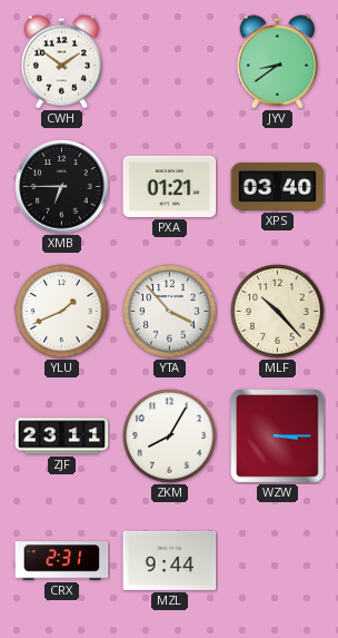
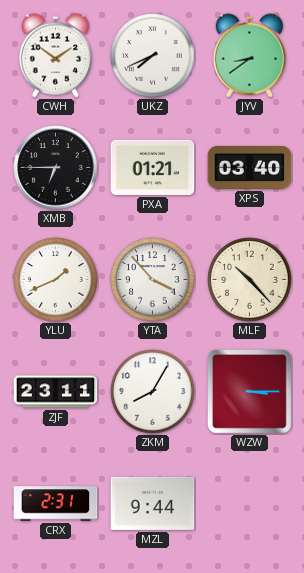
UKZ: none -> 7:41
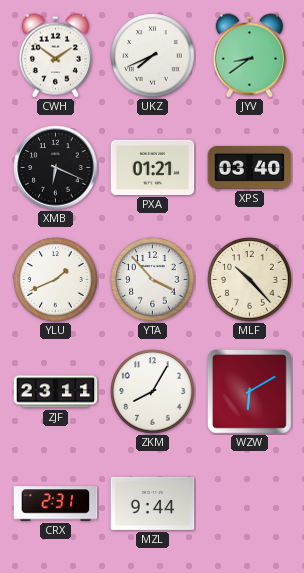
XMB: 6:45 -> 6:19
WZW: 3:15 -> 6:10
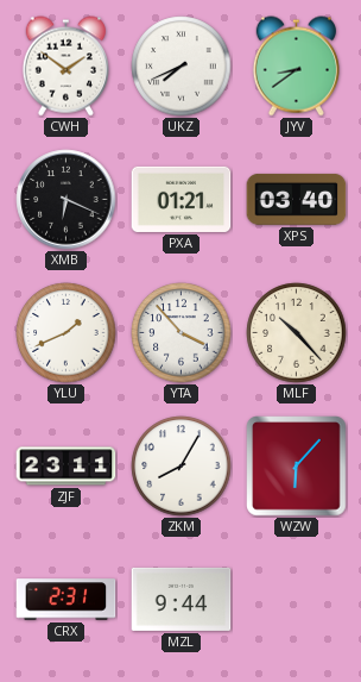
WZW: 6:10 -> 6:07
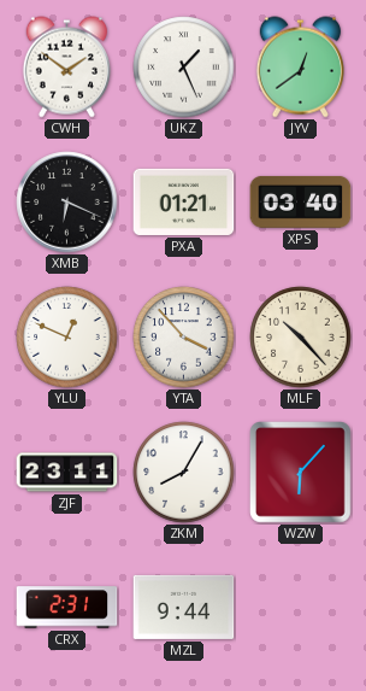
UKZ: 7:41 -> 1:26
JYV: 8:39 -> 12:39
YLU: 1:41 -> 12:49
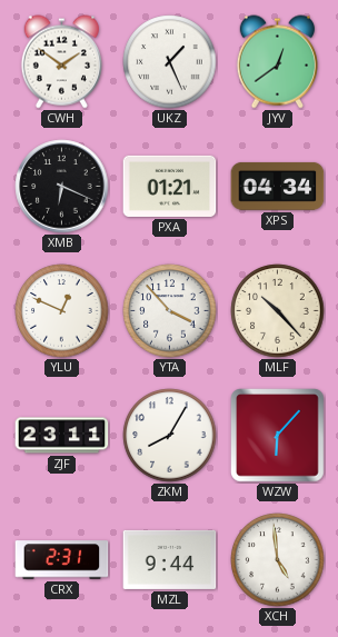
XPS: 03:40 -> 04:34
XCH: none -> 4:59
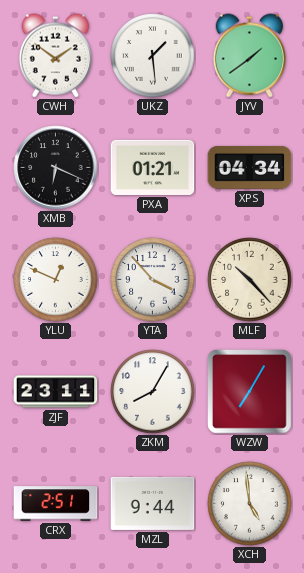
UKZ: 1:26 -> 1:29
JYV: 12:39 -> 1:39
WZW: 6:07 -> 7:05
CRX: 2:31 -> 2:51
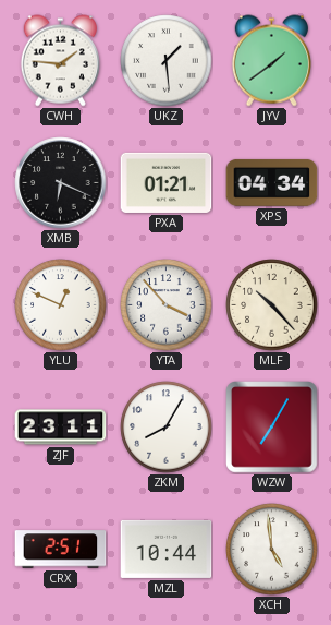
CWH: 1:51 -> 1:46
MZL: 9:44 -> 10:44
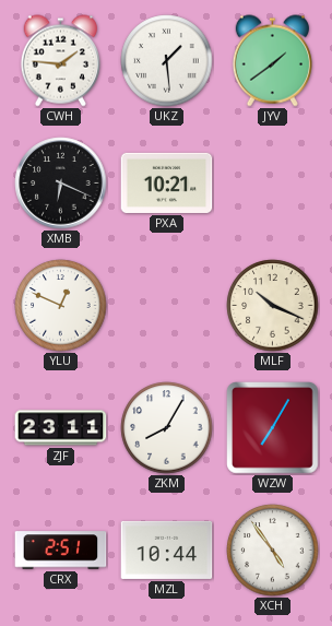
PXA: 01:21 -> 10:21
XPS: 04:34 -> none
YTA: 3:53 -> none
MLF: 10:23 -> 10:19
XCH: 4:59 -> 4:54
